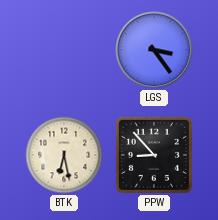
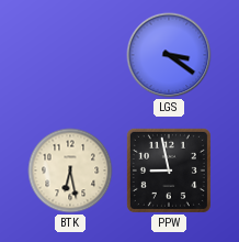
LGS: 3:24 -> 3:21
PPW: 8:53 -> 8:58
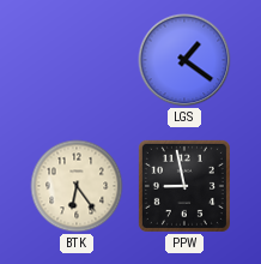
LGS: 3:21 -> 1:21
BTK: 6:28 -> 6:24
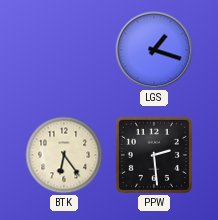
LGS: 1:21 -> 1:18
PPW: 8:58 -> 2:29
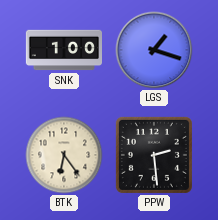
SNK: none -> 1:00
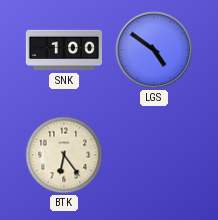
LGS: 1:18 -> 4:51
PPW: 2:29 -> none
